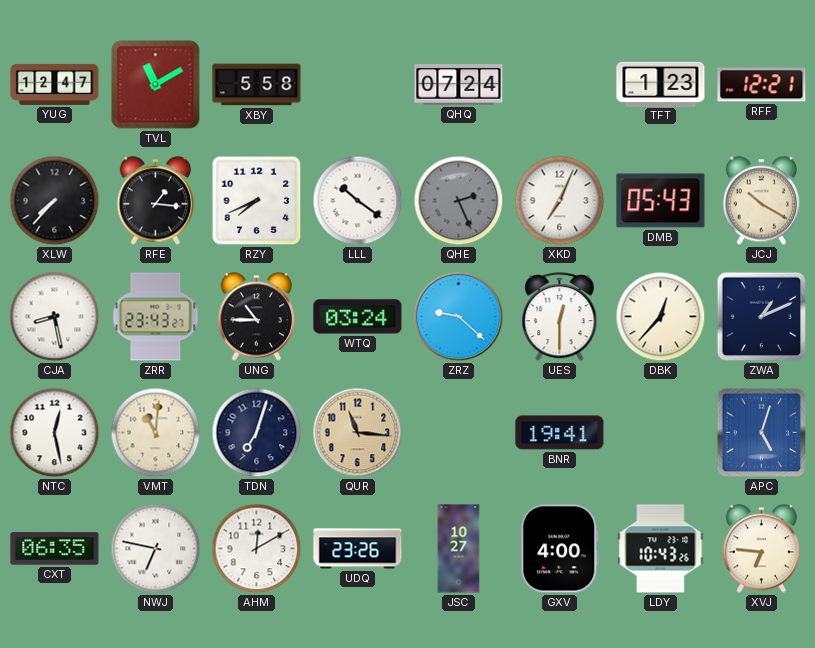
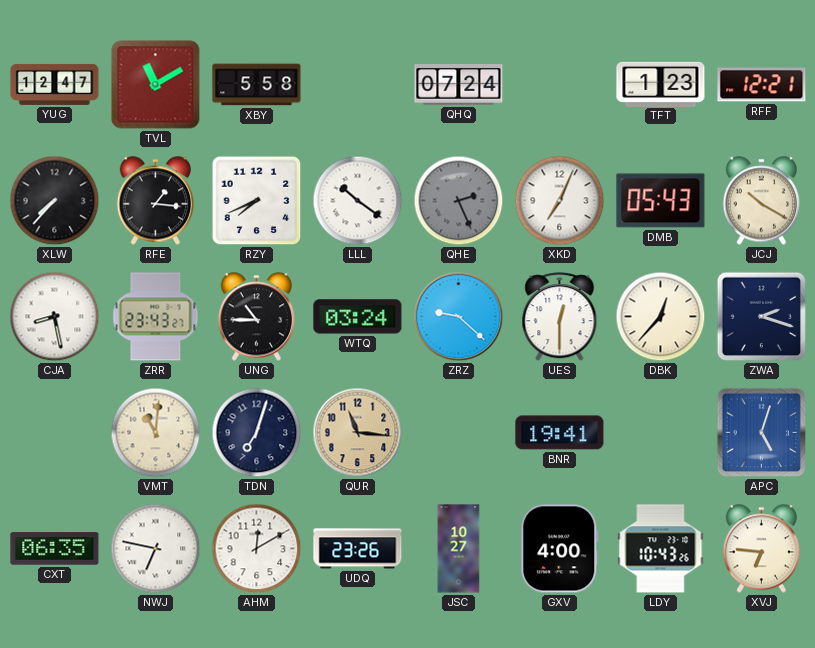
ZWA: 1:11 -> 2:18
NTC: 12:28 -> none
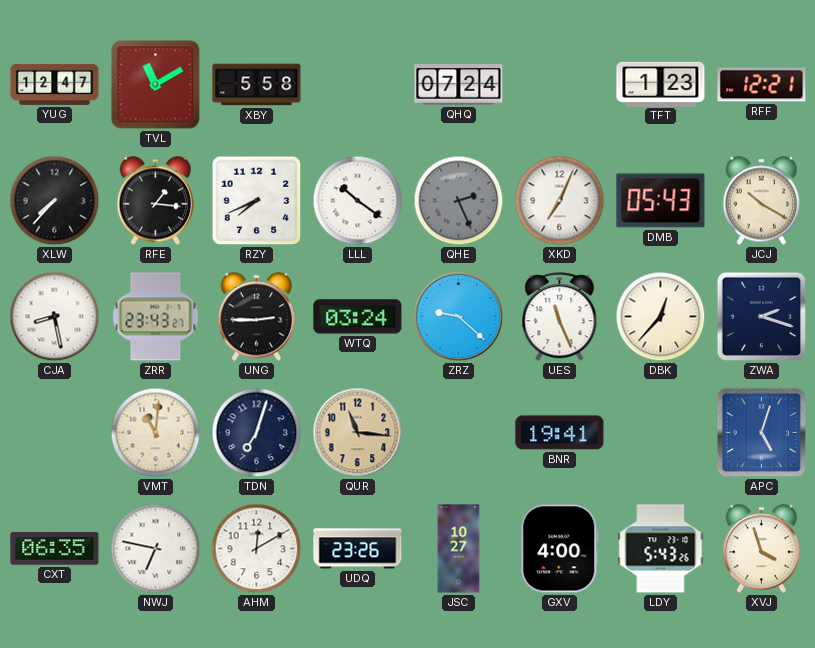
UNG: 10:45 -> 2:45
UES: 12:30 -> 11:26
LDY: 10:43 -> 5:43
XVJ: 6:46 -> 3:57
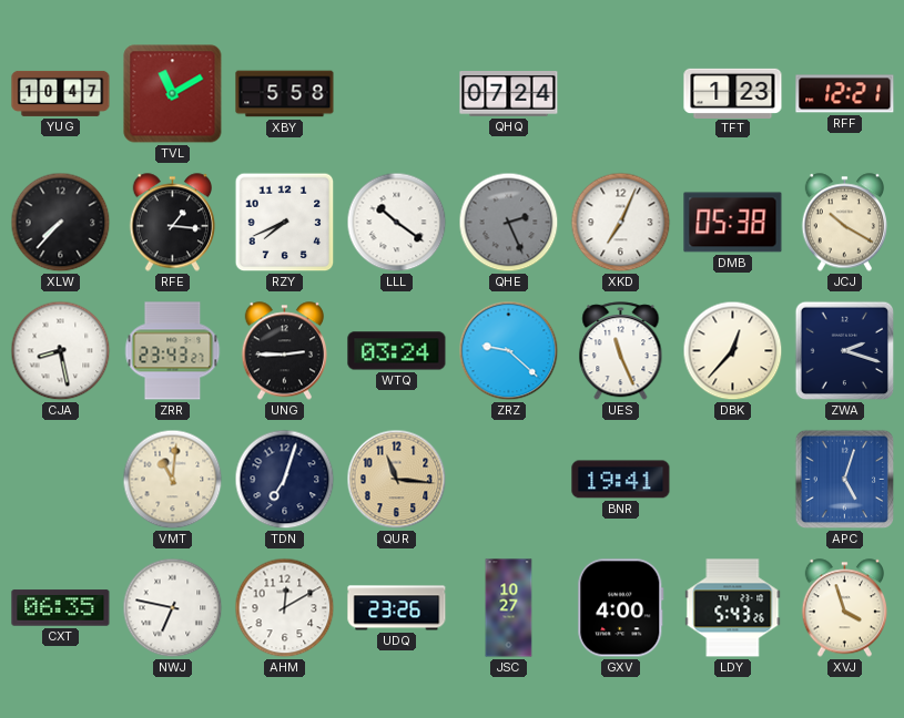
YUG: 12:47 -> 10:47
DMB: 05:43 -> 05:38
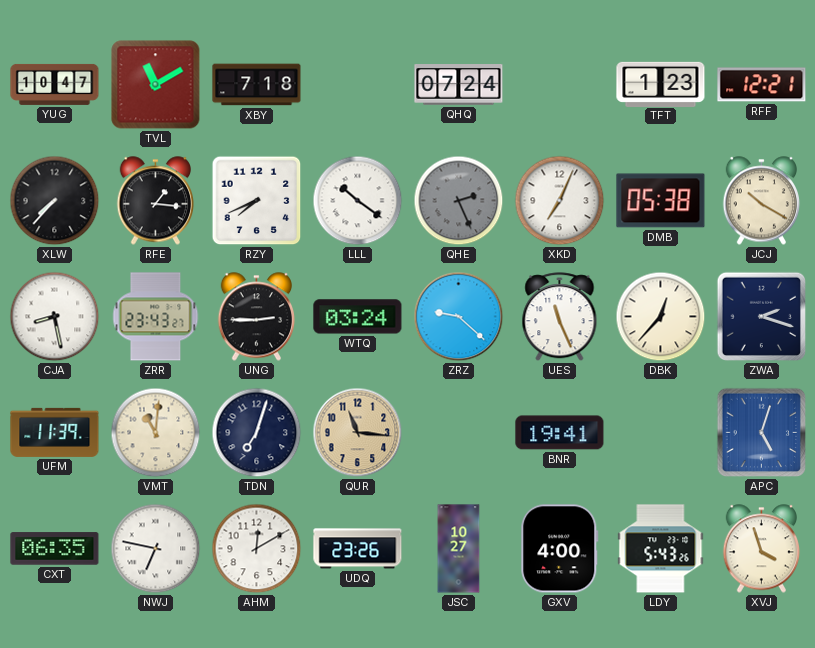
XBY: 5:58 -> 7:18
UFM: none -> 11:39
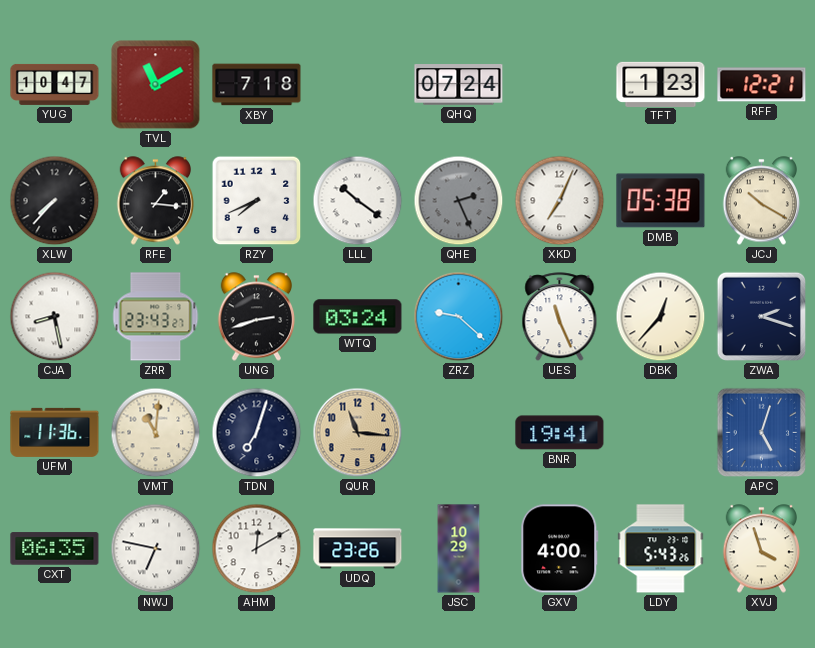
UNG: 2:45 -> 2:42
UFM: 11:39 -> 11:36
JSC: 10:27 -> 10:29
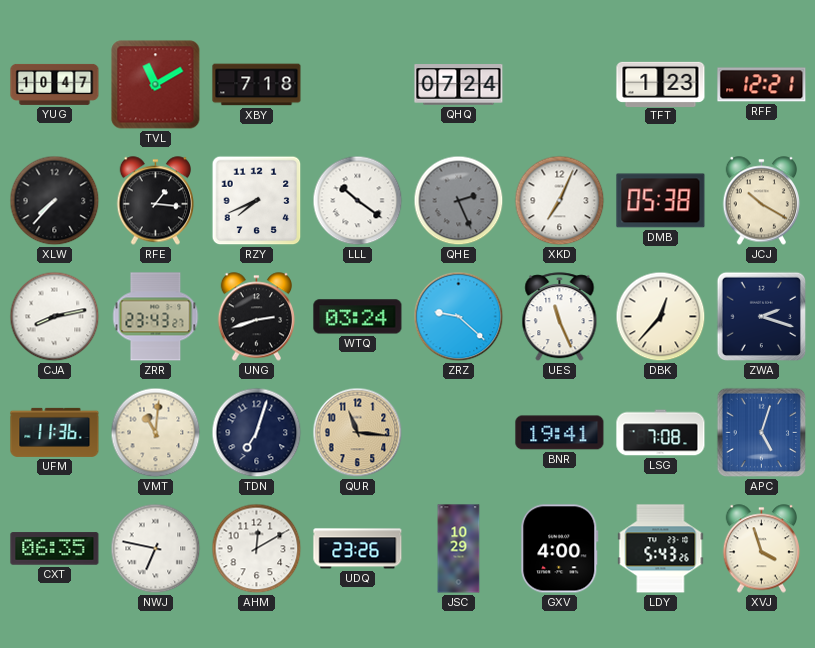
CJA: 8:28 -> 8:13
LSG: none -> 7:08
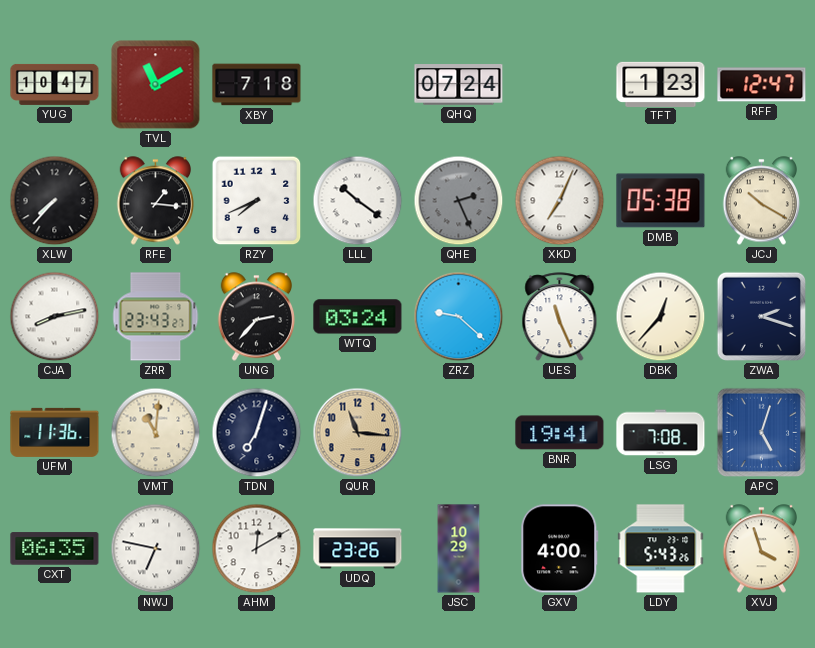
RFF: 12:21 -> 12:47
UNG: 2:42 -> 2:37
